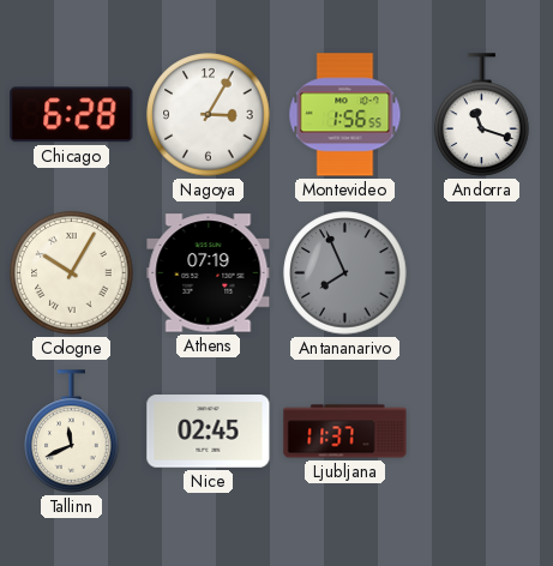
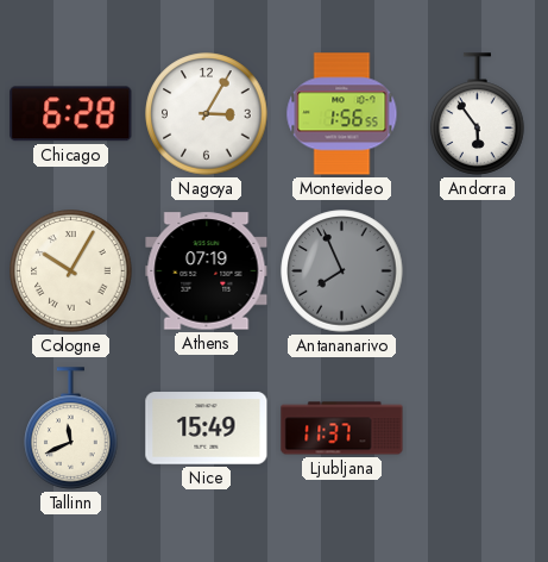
Andorra: 11:18 -> 5:54
Nice: 02:45 -> 15:49
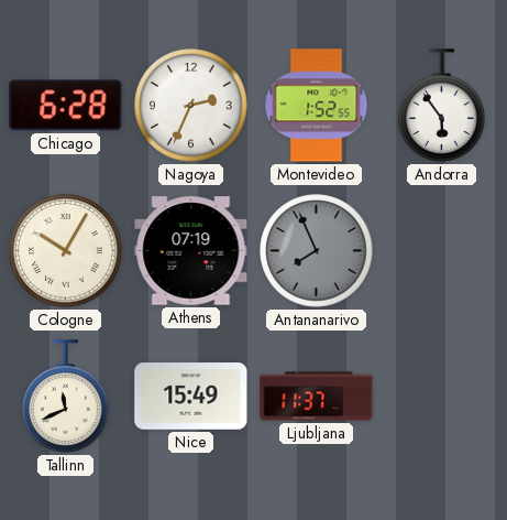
Nagoya: 3:05 -> 2:34
Montevideo: 1:56 -> 1:52
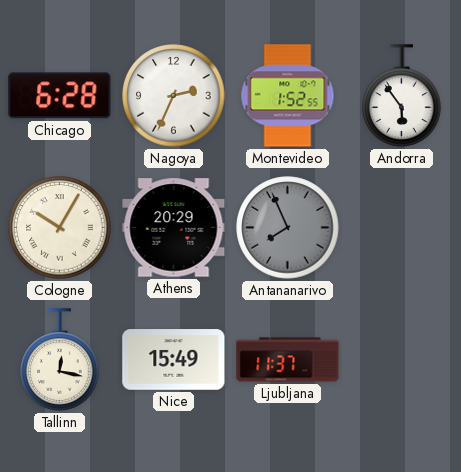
Athens: 07:19 -> 20:29
Tallinn: 11:41 -> 12:17
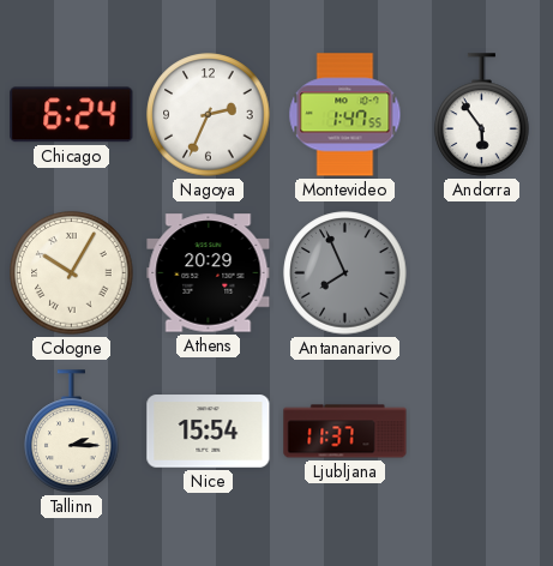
Chicago: 6:28 -> 6:24
Montevideo: 1:52 -> 1:47
Tallinn: 12:17 -> 2:15
Nice: 15:49 -> 15:54
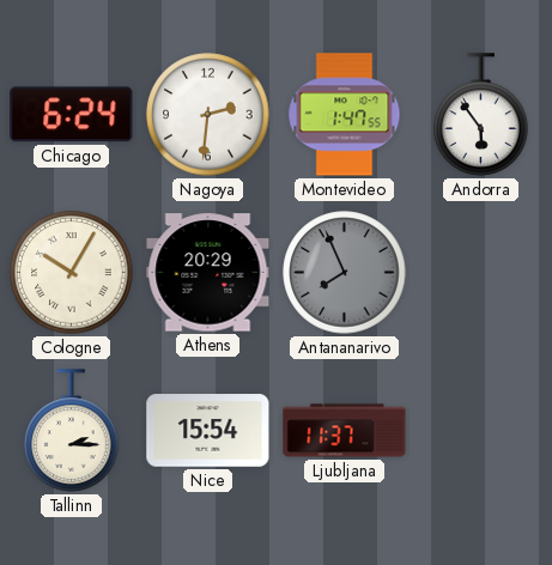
Nagoya: 2:34 -> 2:31
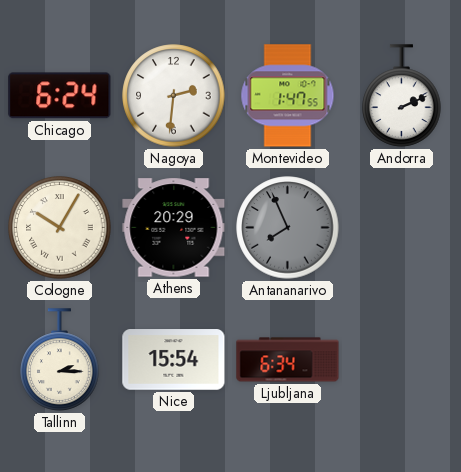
Andorra: 5:54 -> 2:11
Ljubljana: 11:37 -> 6:34
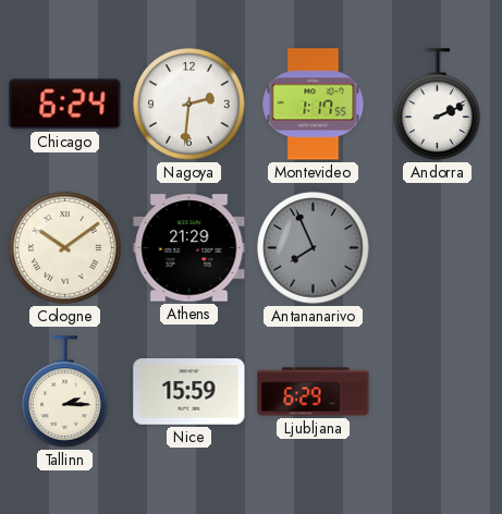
Montevideo: 1:47 -> 1:17
Cologne: 10:05 -> 10:09
Athens: 20:29 -> 21:29
Nice: 15:54 -> 15:59
Ljubljana: 6:34 -> 6:29
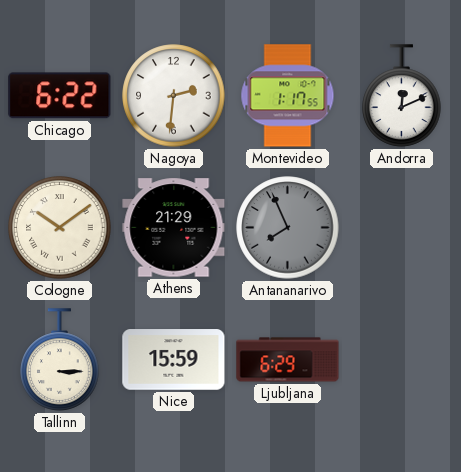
Chicago: 6:24 -> 6:22
Andorra: 2:11 -> 12:11
Tallinn: 2:15 -> 3:15
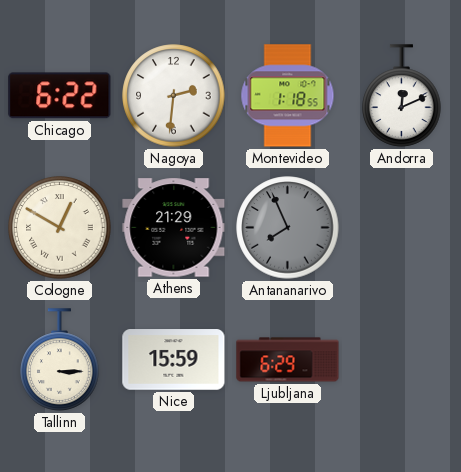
Montevideo: 1:17 -> 1:18
Cologne: 10:09 -> 12:50
